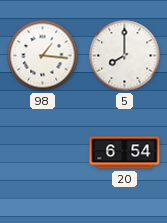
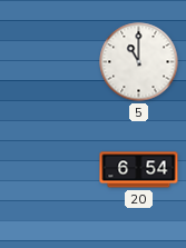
98: 1:16 -> none
5: 8:00 -> 11:00
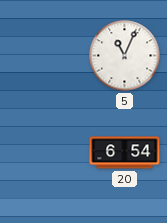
5: 11:00 -> 11:04
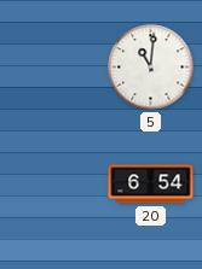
5: 11:04 -> 11:01
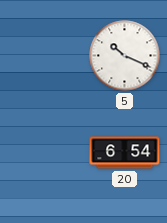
5: 11:01 -> 10:19
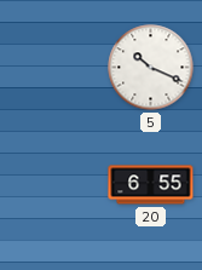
20: 6:54 -> 6:55
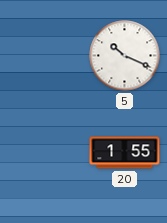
20: 6:55 -> 1:55
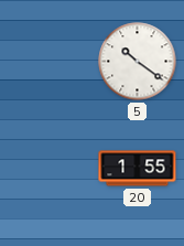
5: 10:19 -> 10:21
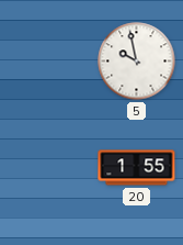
5: 10:21 -> 9:58
